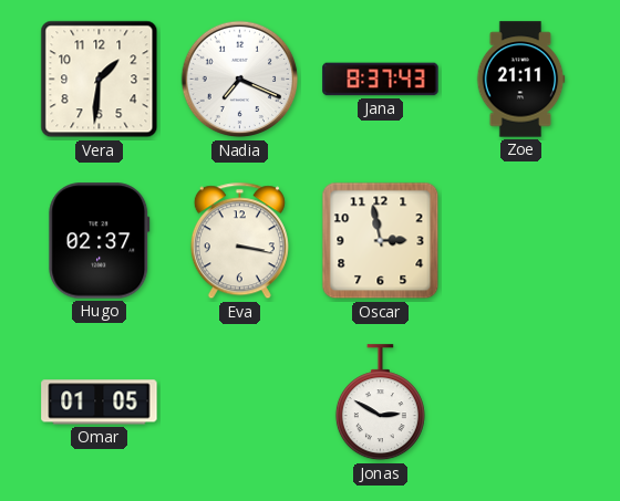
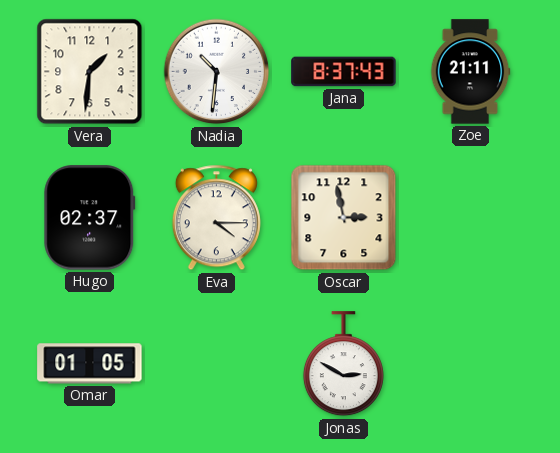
Nadia: 7:19 -> 10:31
Eva: 3:17 -> 4:15
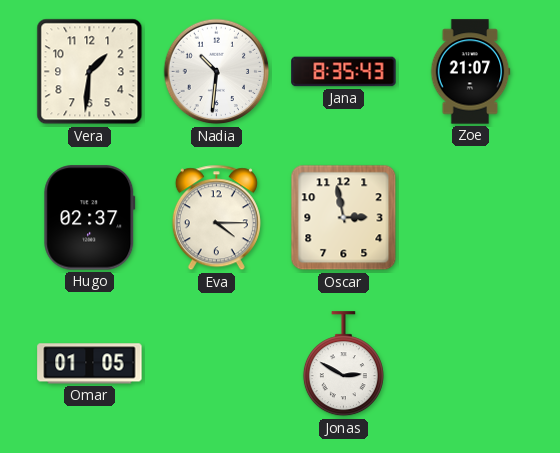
Jana: 8:37 -> 8:35
Zoe: 21:11 -> 21:07
